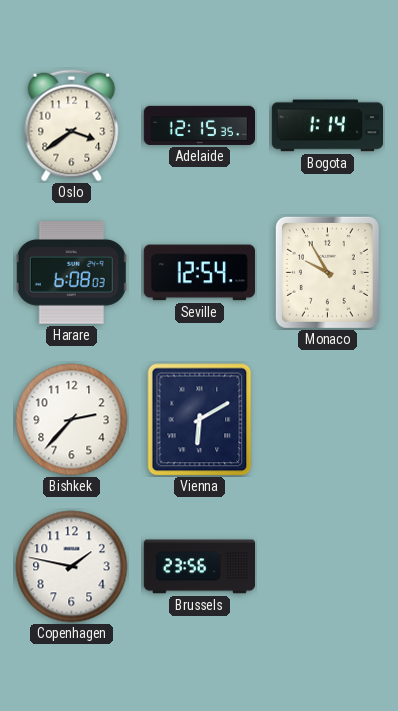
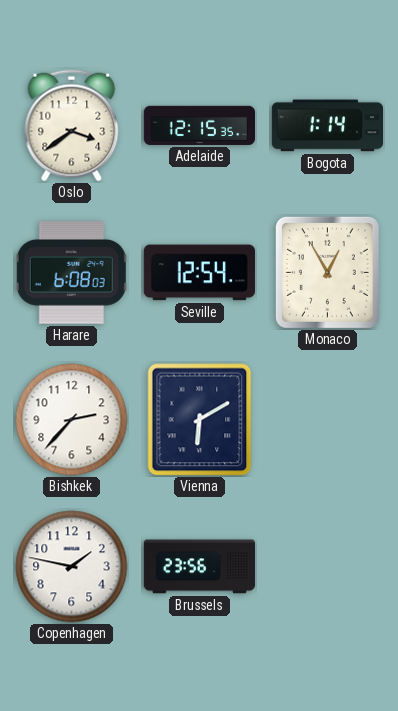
Monaco: 9:55 -> 12:55
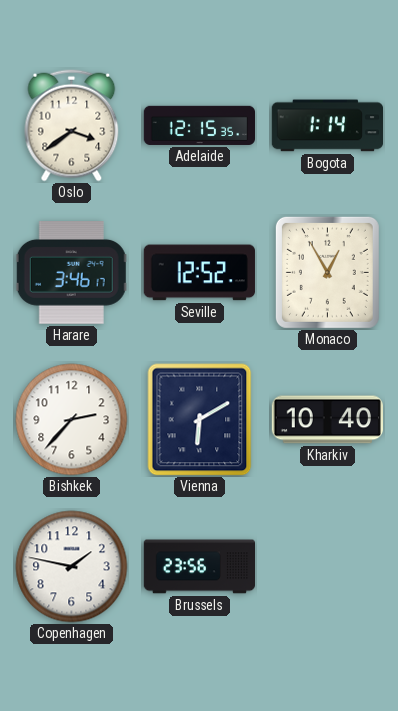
Harare: 6:08 -> 3:46
Seville: 12:54 -> 12:52
Kharkiv: none -> 10:40
